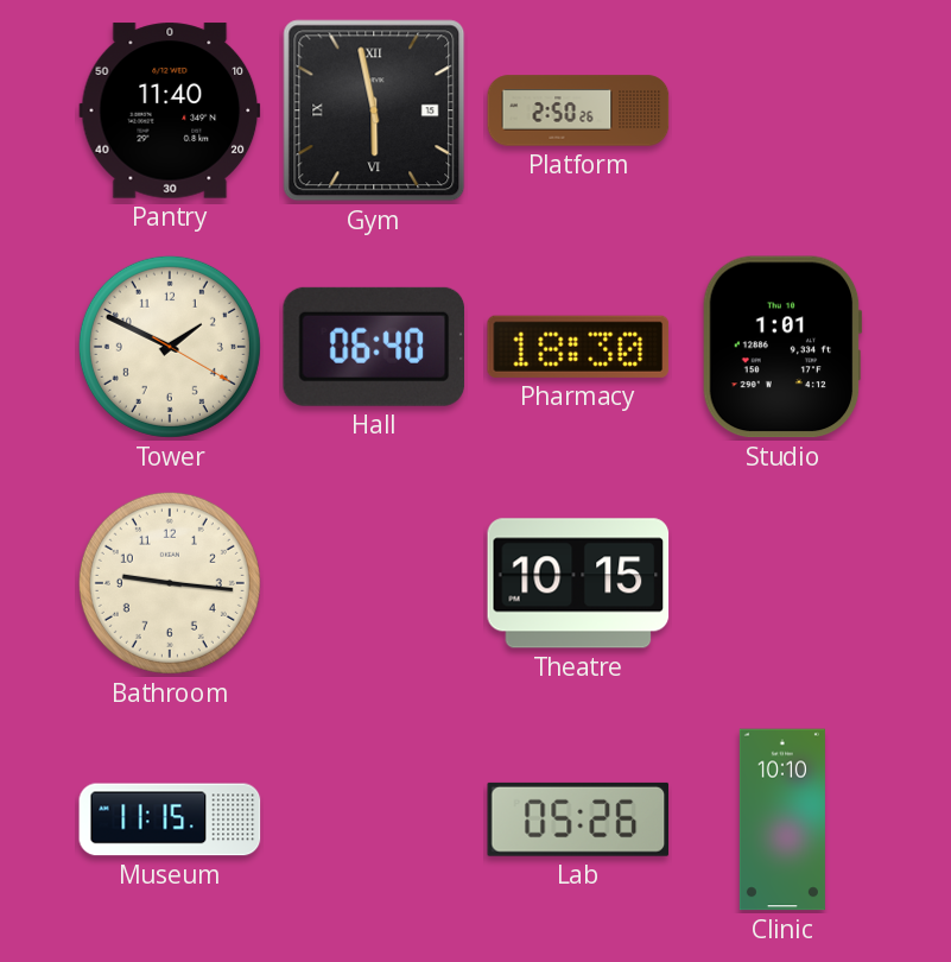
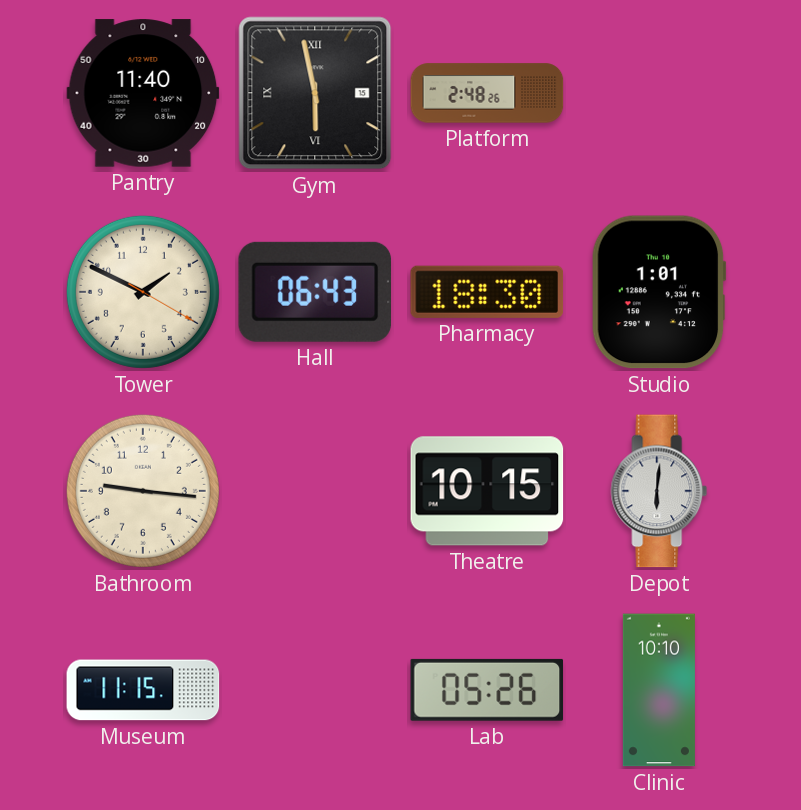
Platform: 2:50 -> 2:48
Hall: 06:40 -> 06:43
Depot: none -> 6:01
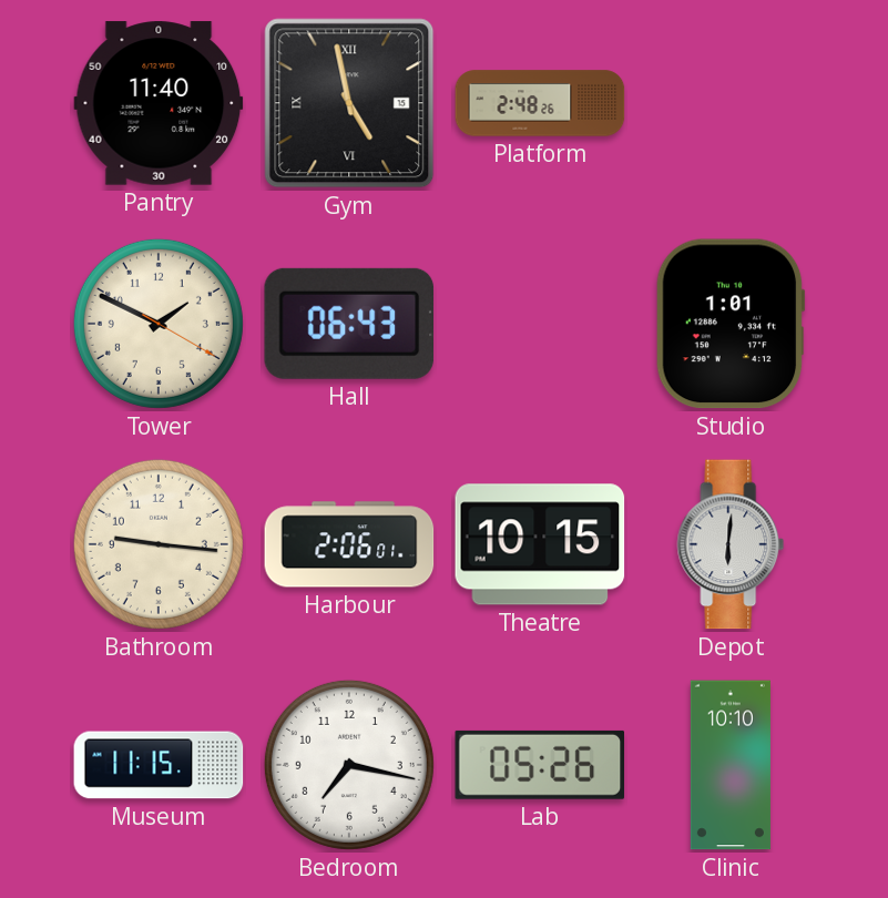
Gym: 5:58 -> 4:58
Pharmacy: 18:30 -> none
Harbour: none -> 2:06
Bedroom: none -> 7:17
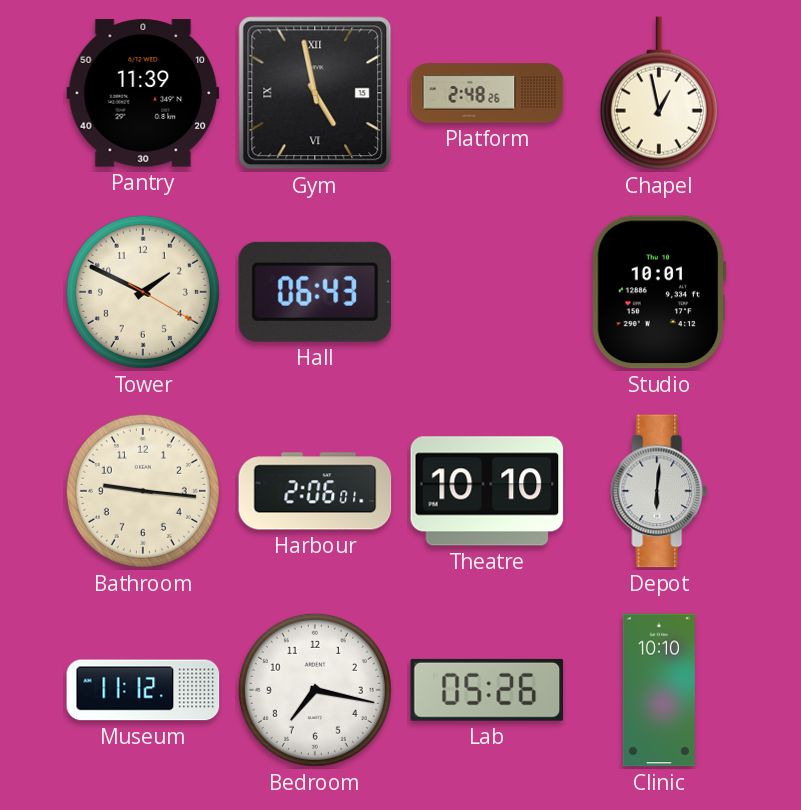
Pantry: 11:40 -> 11:39
Chapel: none -> 12:58
Studio: 1:01 -> 10:01
Theatre: 10:15 -> 10:10
Museum: 11:15 -> 11:12
